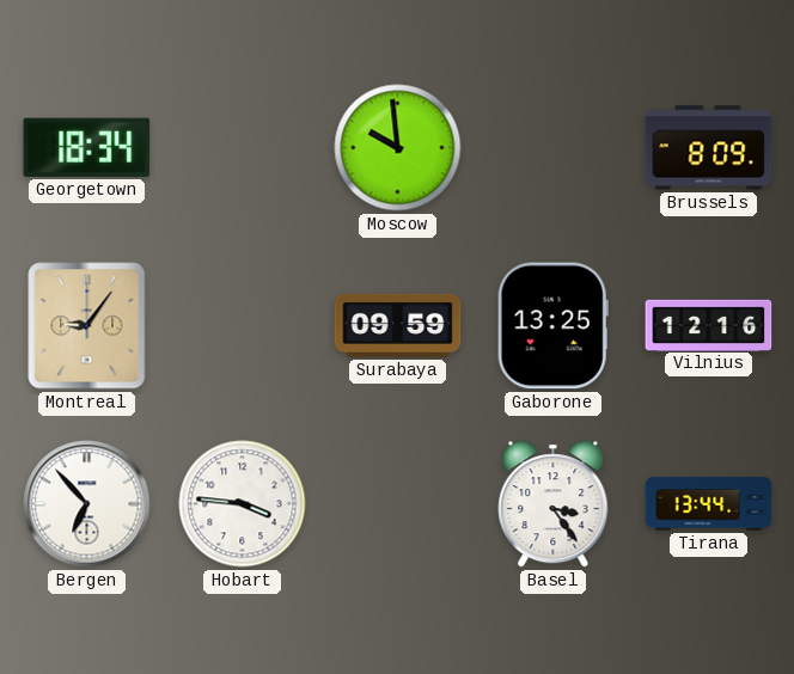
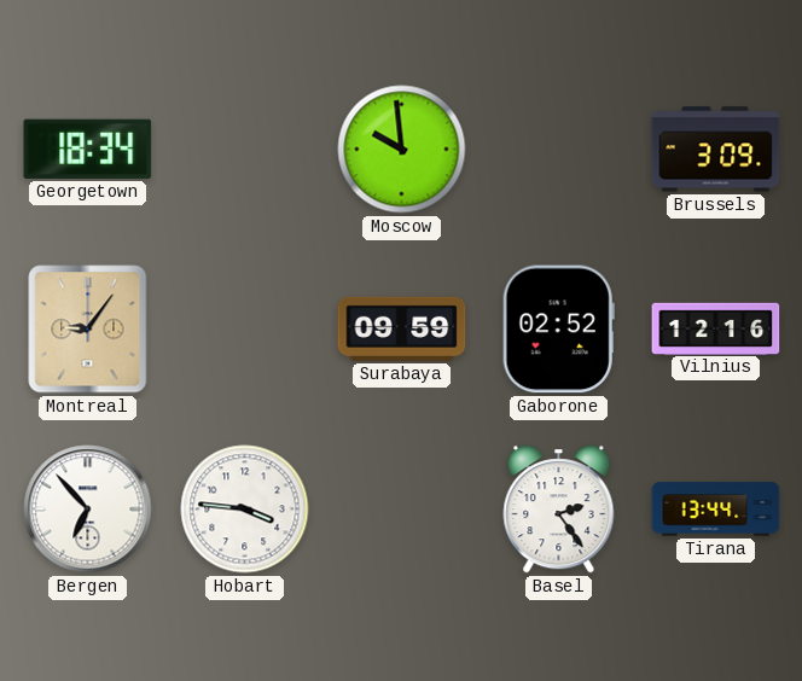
Brussels: 8:09 -> 3:09
Gaborone: 13:25 -> 02:52
Basel: 3:24 -> 2:24
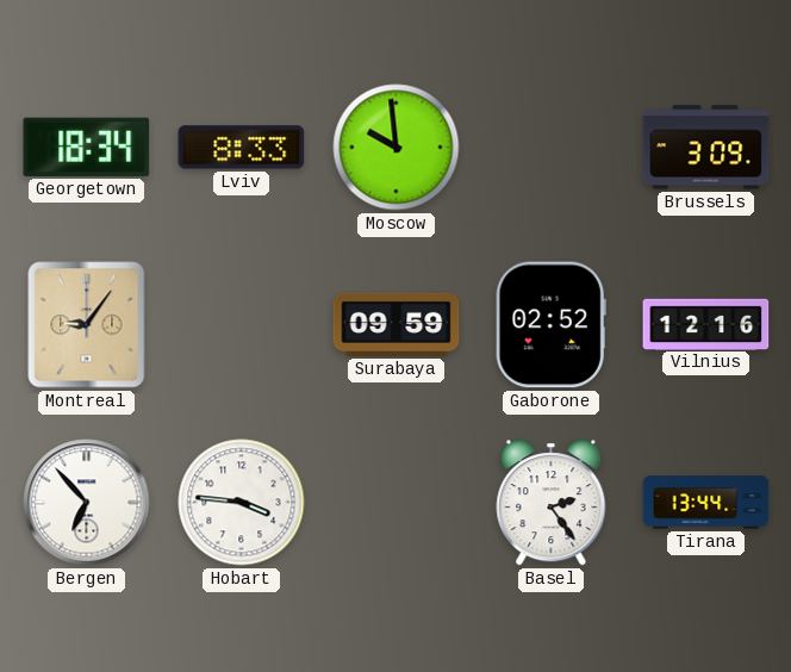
Lviv: none -> 8:33
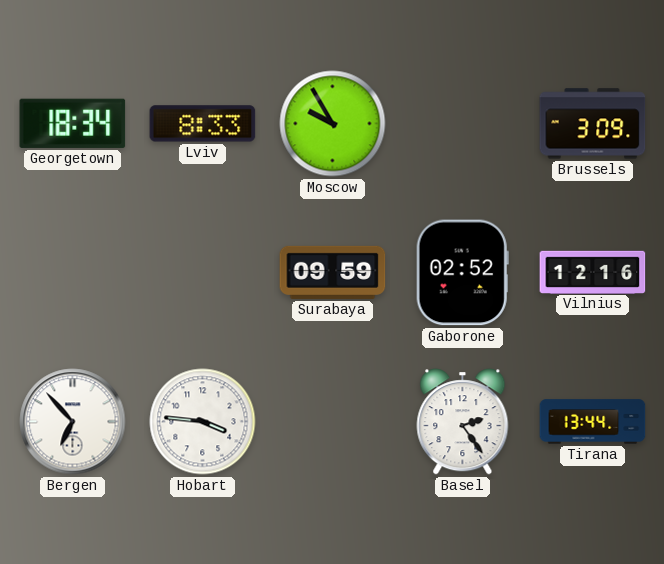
Moscow: 9:59 -> 9:55
Montreal: 9:06 -> none
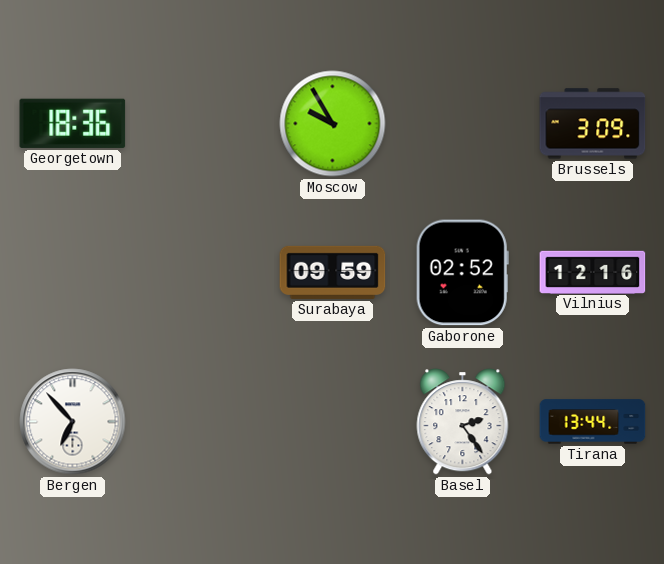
Georgetown: 18:34 -> 18:36
Lviv: 8:33 -> none
Hobart: 3:46 -> none
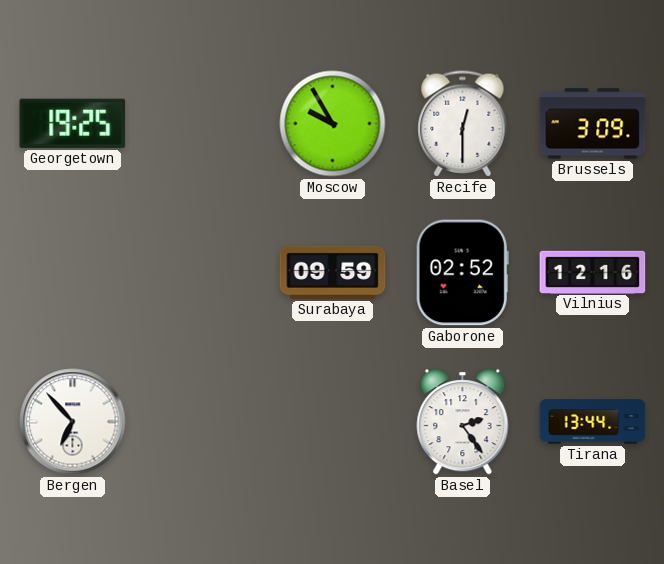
Georgetown: 18:36 -> 19:25
Recife: none -> 12:30
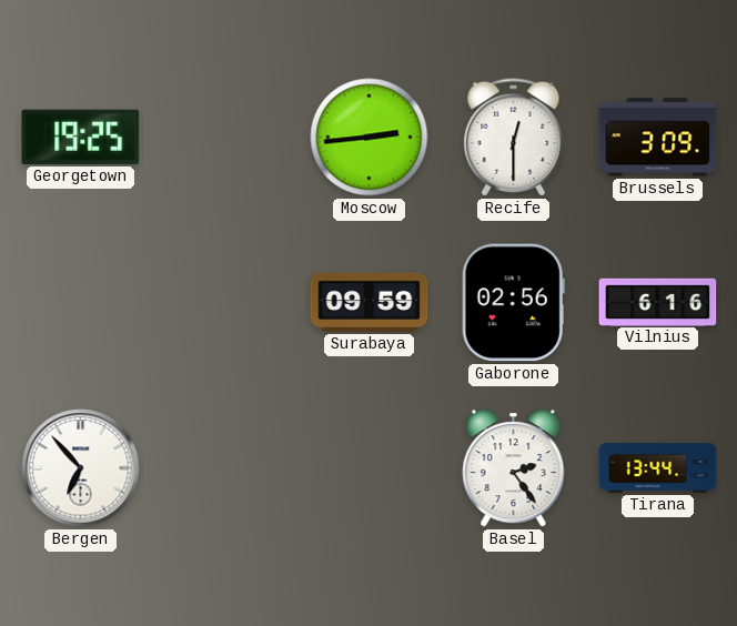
Moscow: 9:55 -> 2:44
Gaborone: 02:52 -> 02:56
Vilnius: 12:16 -> 6:16
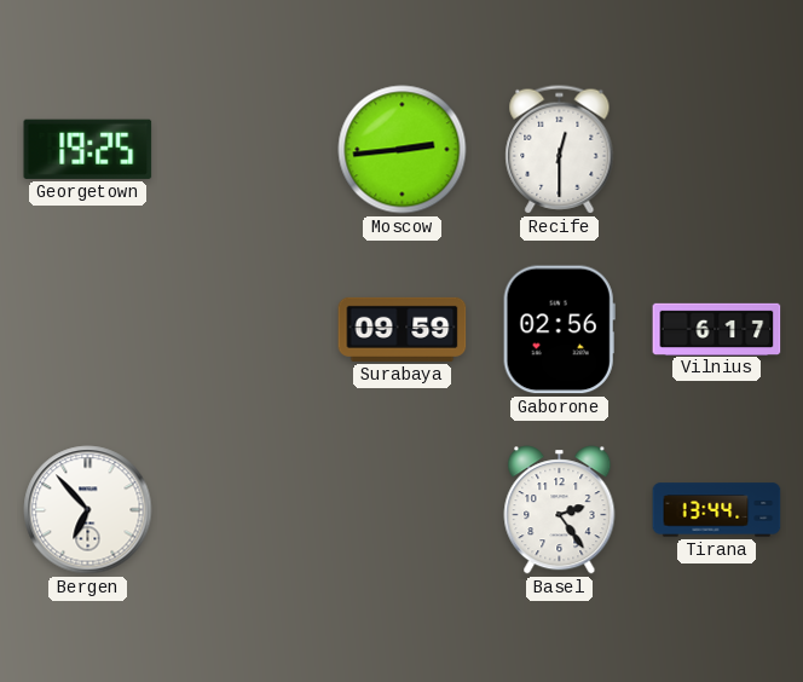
Brussels: 3:09 -> none
Vilnius: 6:16 -> 6:17
